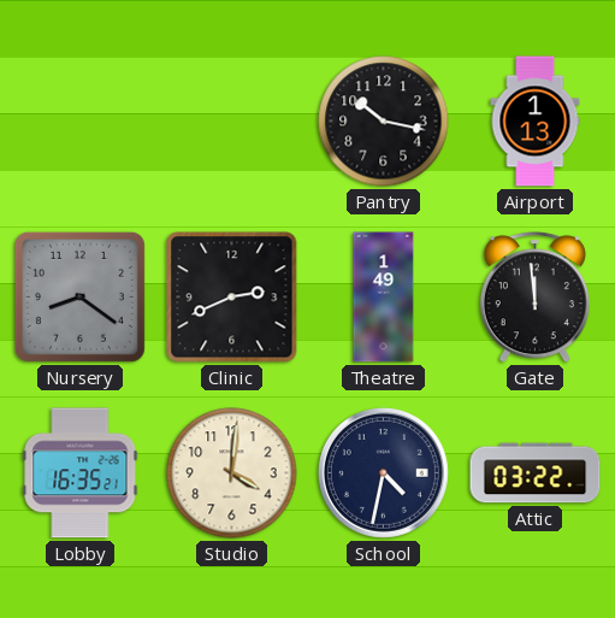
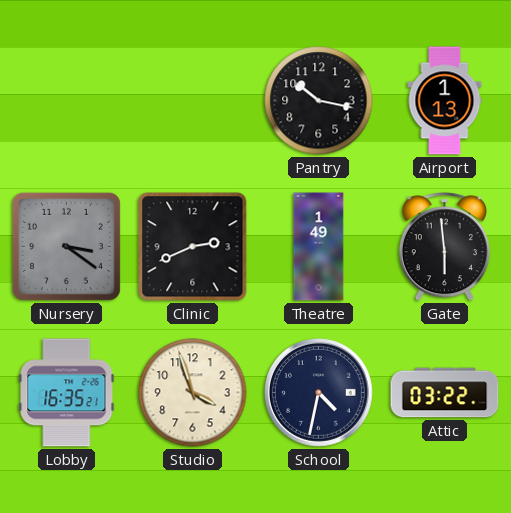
Nursery: 8:21 -> 3:21
Gate: 11:59 -> 5:59
Studio: 4:01 -> 3:57
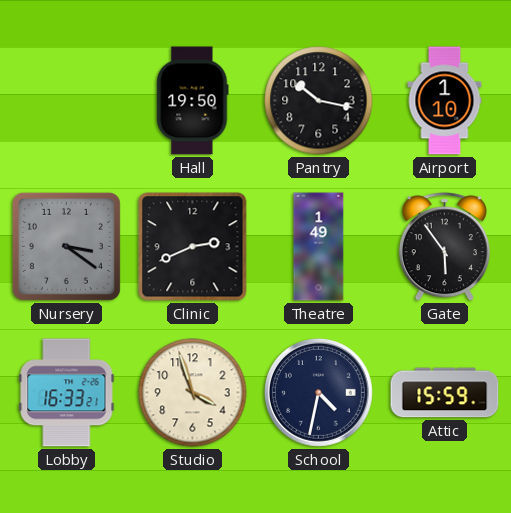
Hall: none -> 19:50
Airport: 1:13 -> 1:10
Gate: 5:59 -> 5:54
Lobby: 16:35 -> 16:33
Attic: 03:22 -> 15:59
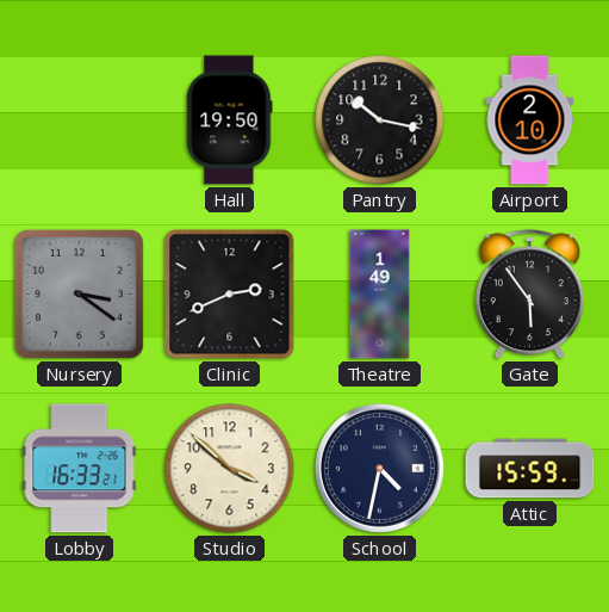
Airport: 1:10 -> 2:10
Studio: 3:57 -> 3:52
